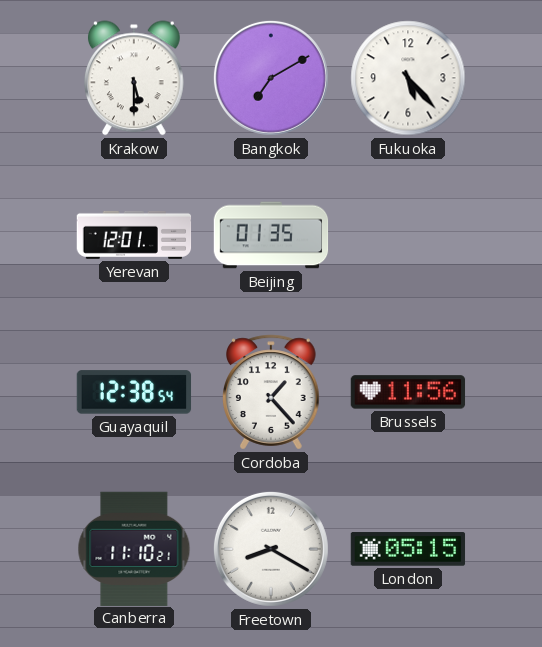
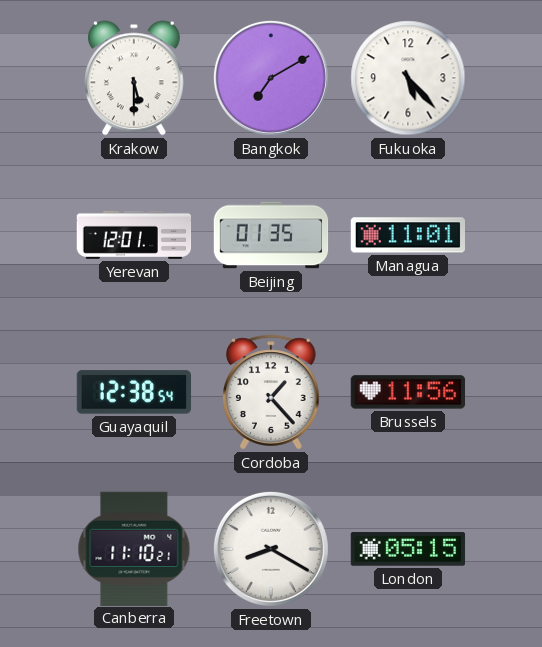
Managua: none -> 11:01
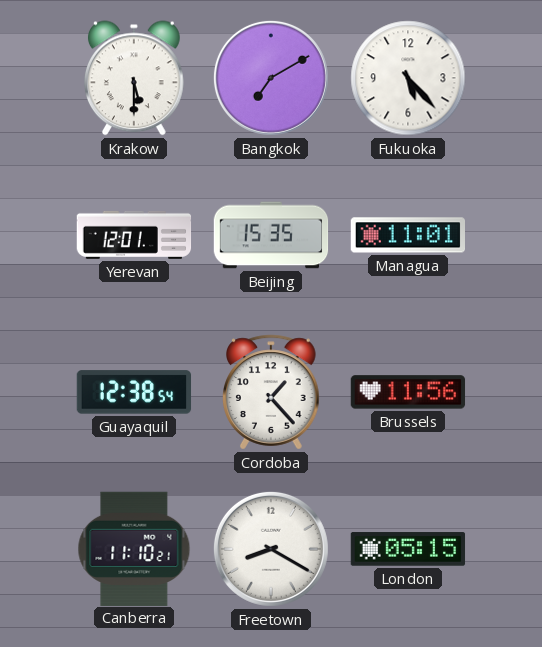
Beijing: 01:35 -> 15:35
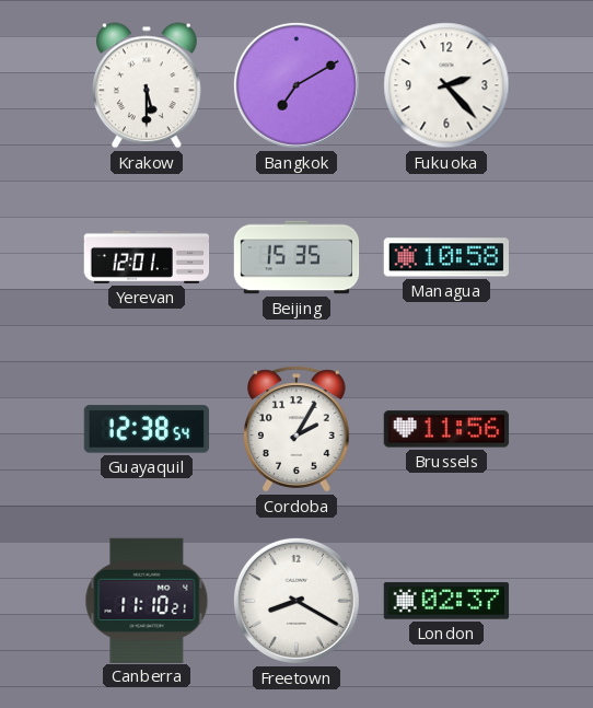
Fukuoka: 5:23 -> 2:23
Managua: 11:01 -> 10:58
Cordoba: 1:23 -> 2:05
London: 05:15 -> 02:37
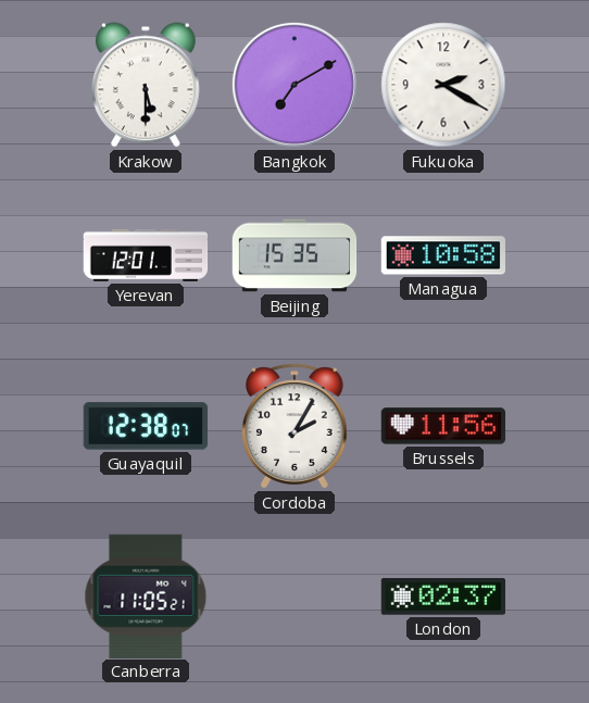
Fukuoka: 2:23 -> 2:20
Guayaquil: 12:38:54 -> 12:38:07
Canberra: 11:10 -> 11:05
Freetown: 8:20 -> none
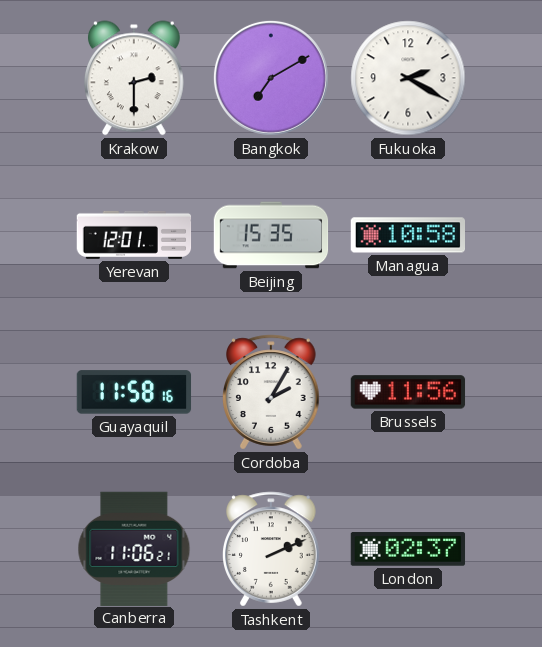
Krakow: 5:30 -> 2:30
Guayaquil: 12:38 -> 11:58
Canberra: 11:05 -> 11:06
Tashkent: none -> 2:11
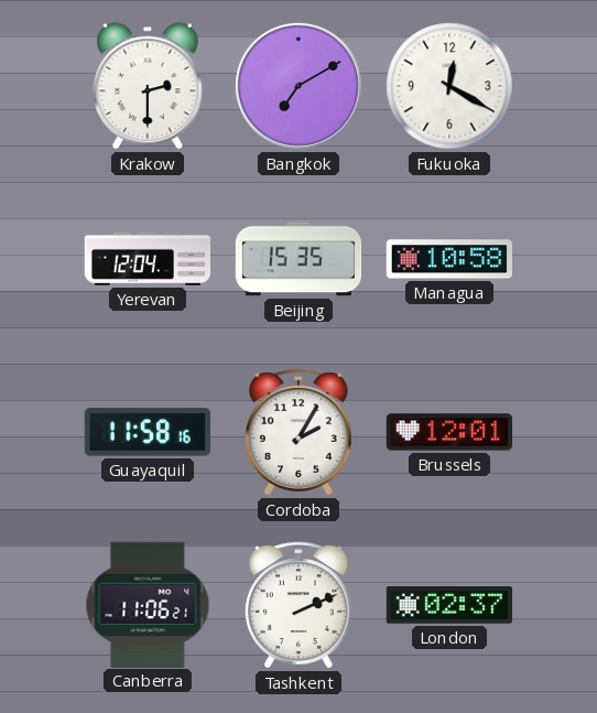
Fukuoka: 2:20 -> 12:20
Yerevan: 12:01 -> 12:04
Brussels: 11:56 -> 12:01
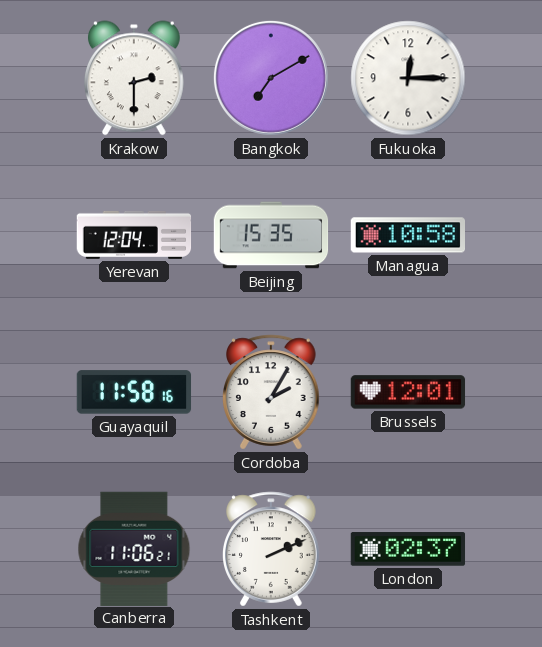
Fukuoka: 12:20 -> 12:15
